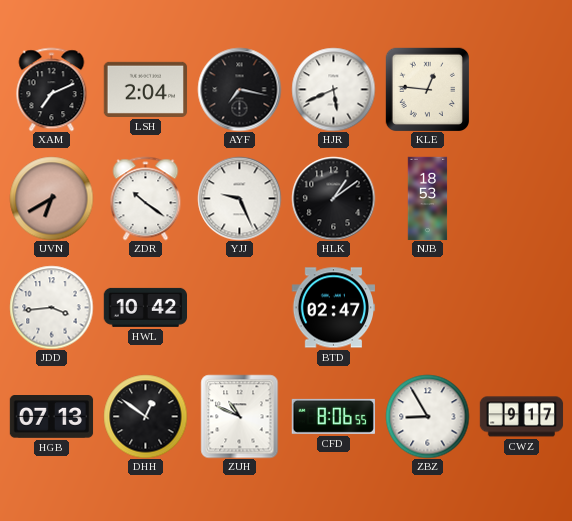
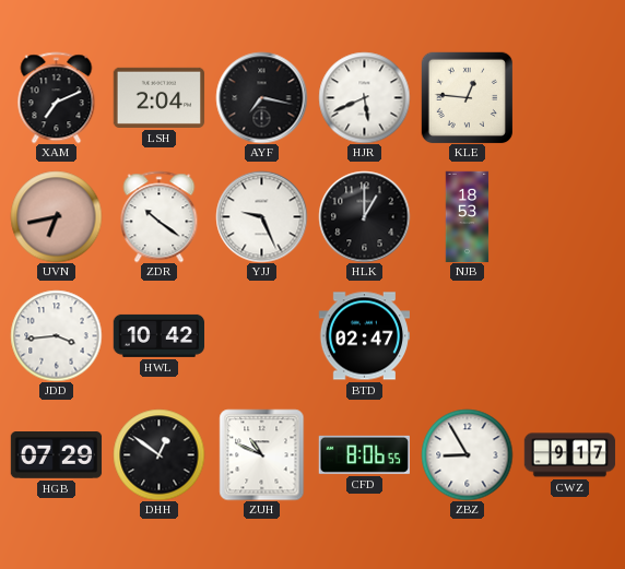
UVN: 6:40 -> 6:43
HLK: 1:09 -> 1:00
HGB: 07:13 -> 07:29
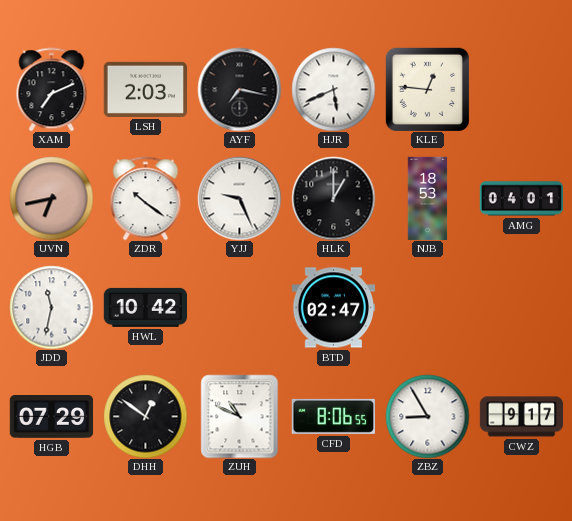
LSH: 2:04 -> 2:03
AMG: none -> 04:01
JDD: 3:44 -> 11:32
